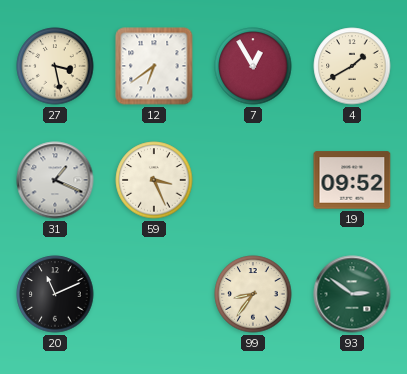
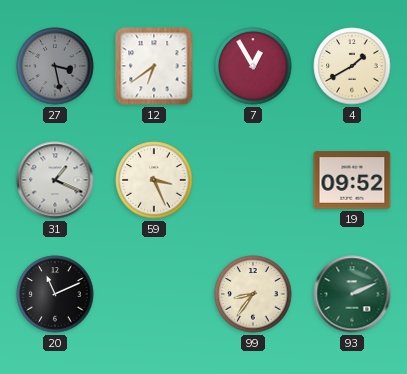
27 dial: cream -> grey
93: 2:51 -> 2:11
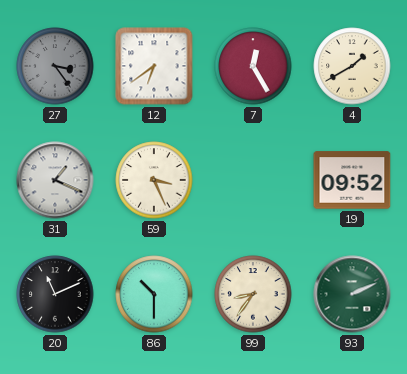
27: 3:28 -> 3:24
7: 12:55 -> 12:25
86: none -> 10:30
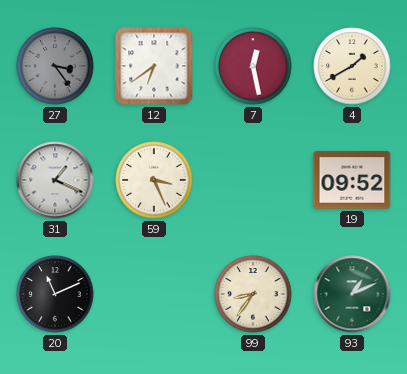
7: 12:25 -> 12:28
86: 10:30 -> none
93: 2:11 -> 1:11
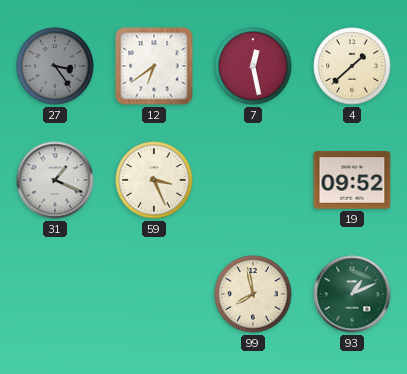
4: 1:40 -> 1:38
20: 11:11 -> none
99: 8:36 -> 7:58
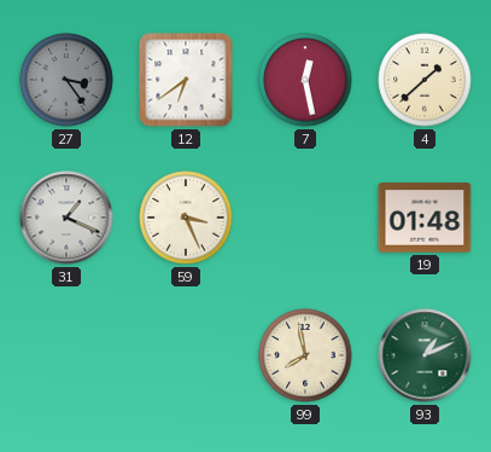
19: 09:52 -> 01:48
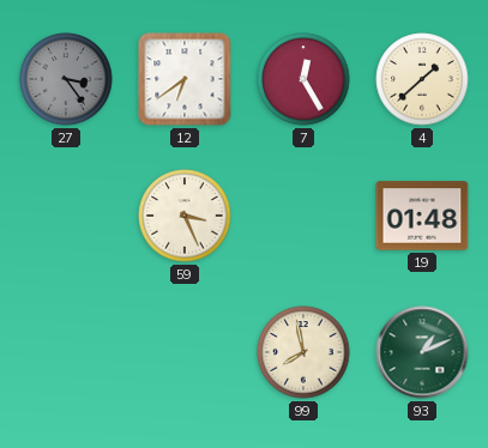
7: 12:28 -> 12:25
31: 1:19 -> none
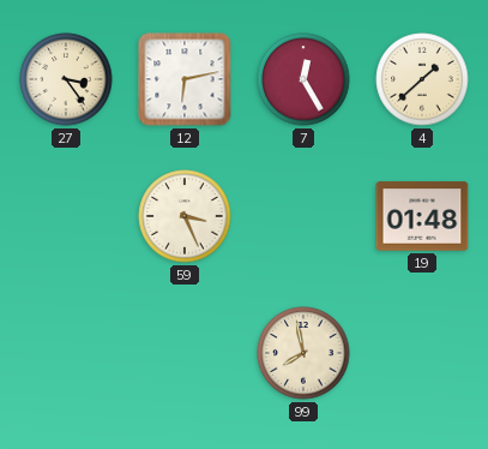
27 dial: grey -> cream
12: 6:39 -> 6:13
93: 1:11 -> none
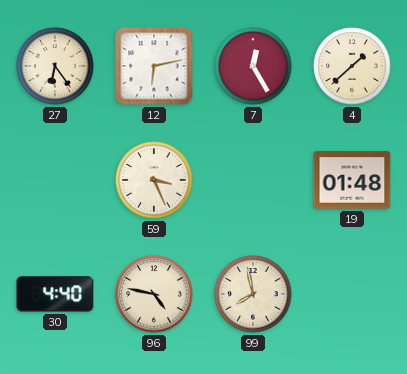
27: 3:24 -> 6:24
30: none -> 4:40
96: none -> 4:47
